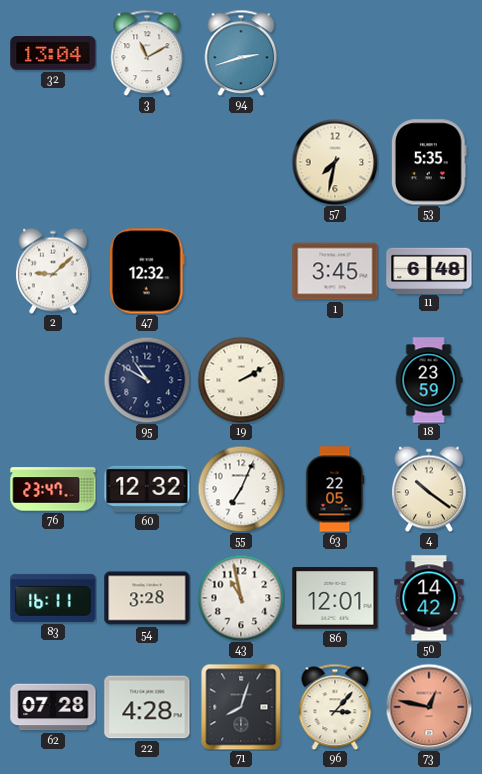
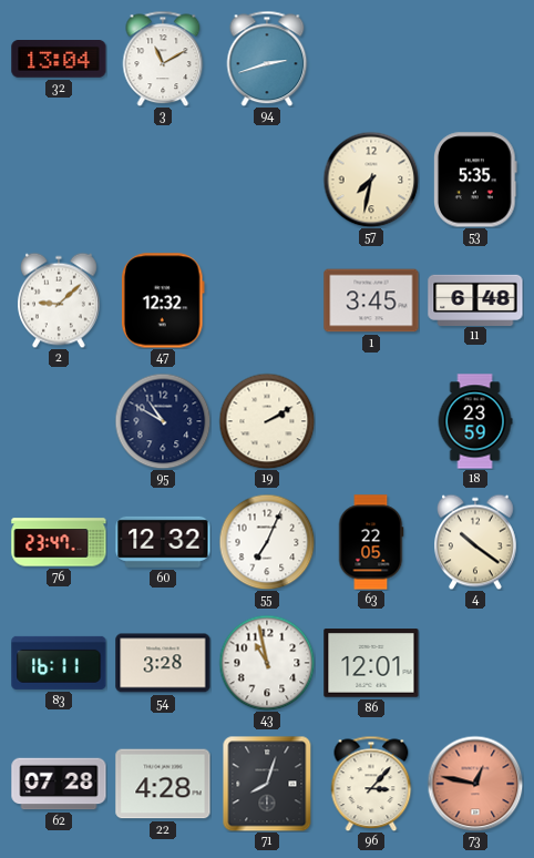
50: 14:42 -> none
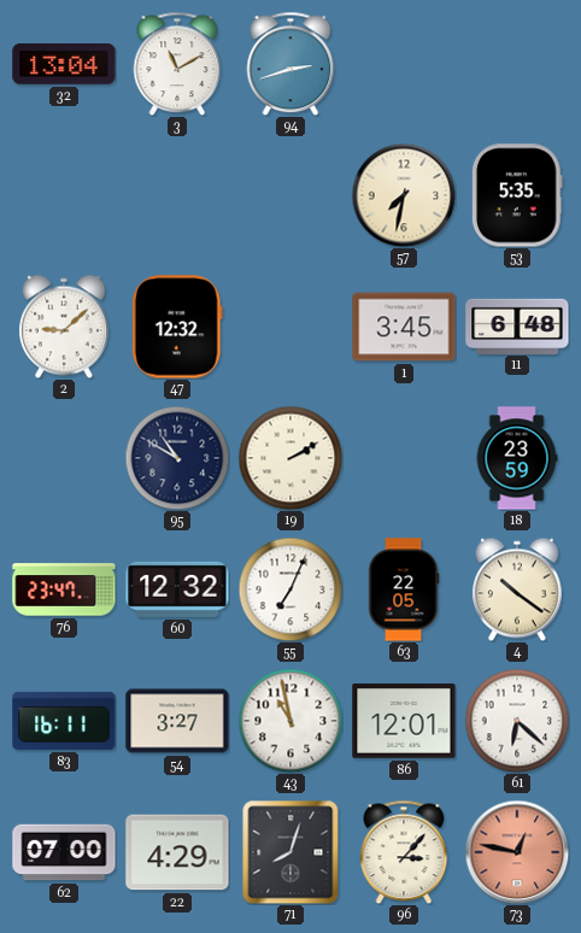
54: 3:28 -> 3:27
61: none -> 6:22
62: 07:28 -> 07:00
22: 4:28 -> 4:29
